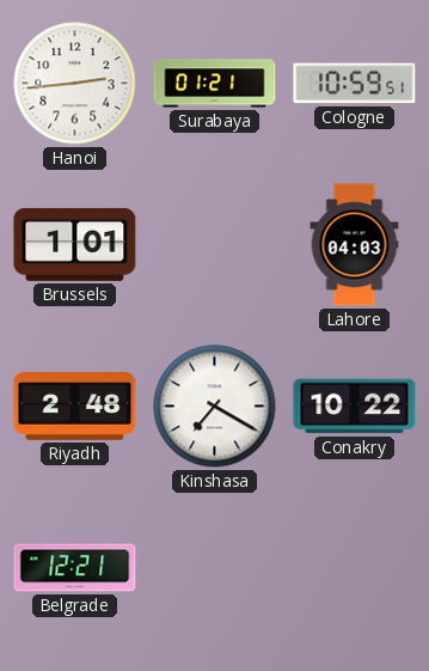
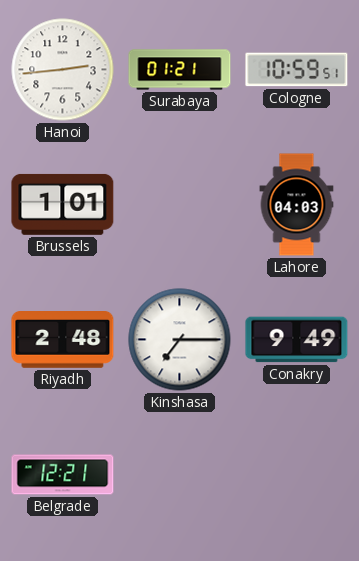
Kinshasa: 7:20 -> 7:15
Conakry: 10:22 -> 9:49
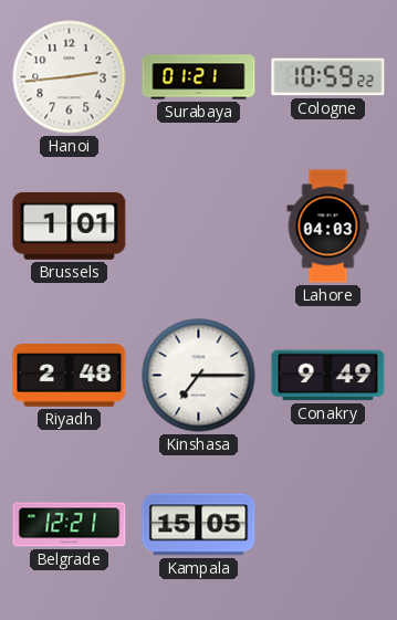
Cologne: 10:59:51 -> 10:59:22
Kampala: none -> 15:05
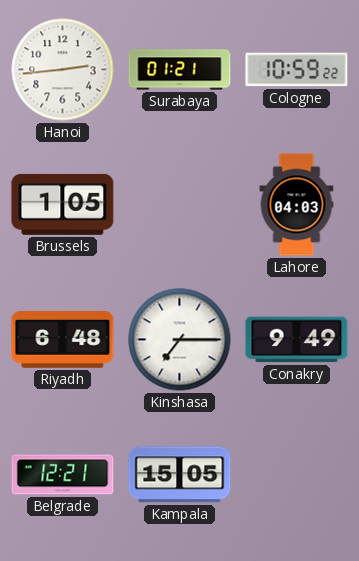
Brussels: 1:01 -> 1:05
Riyadh: 2:48 -> 6:48
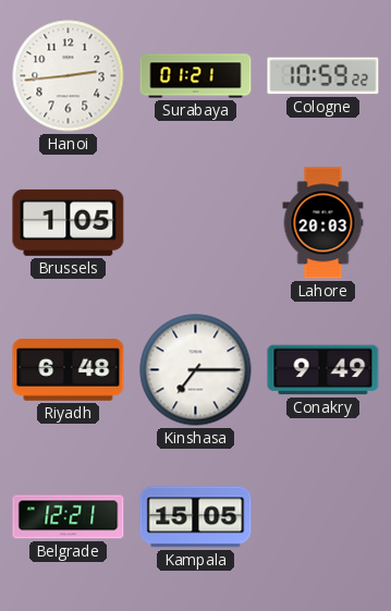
Lahore: 04:03 -> 20:03
